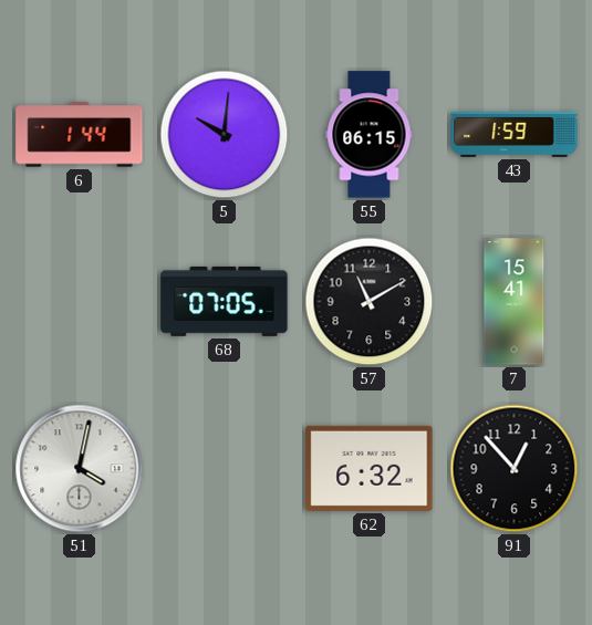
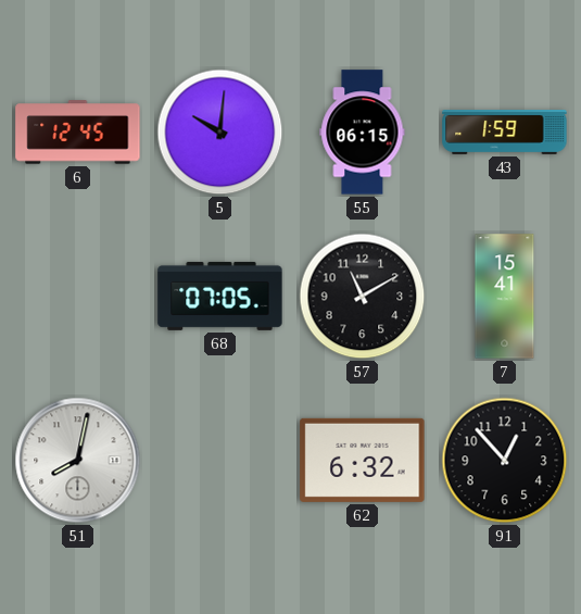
6: 1:44 -> 12:45
51: 4:02 -> 8:02
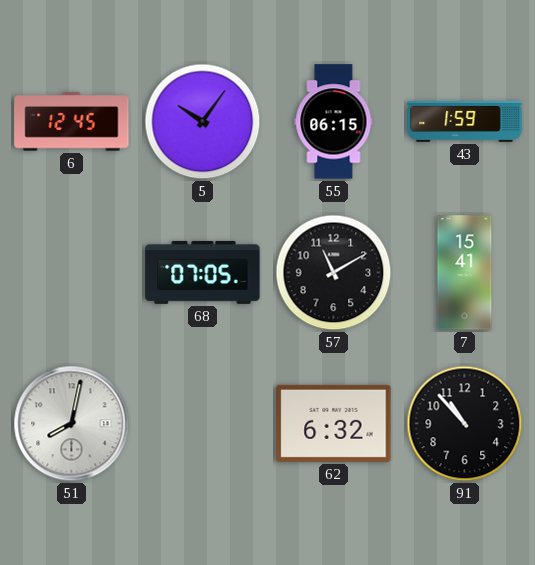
5: 10:01 -> 10:06
91: 12:53 -> 10:53
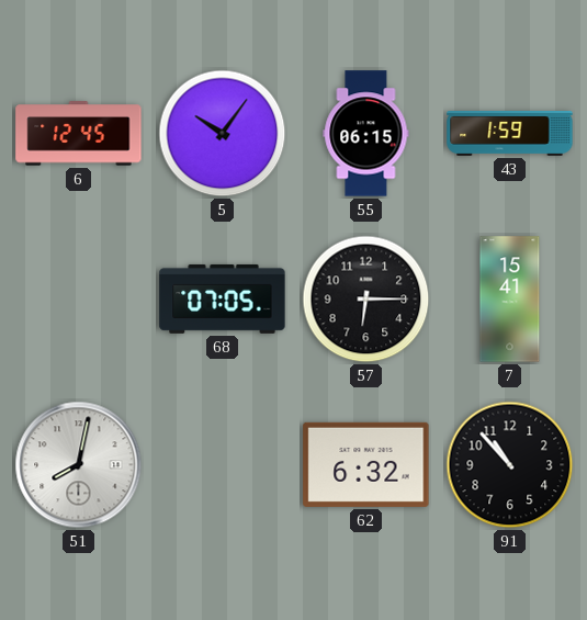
57: 11:10 -> 6:15
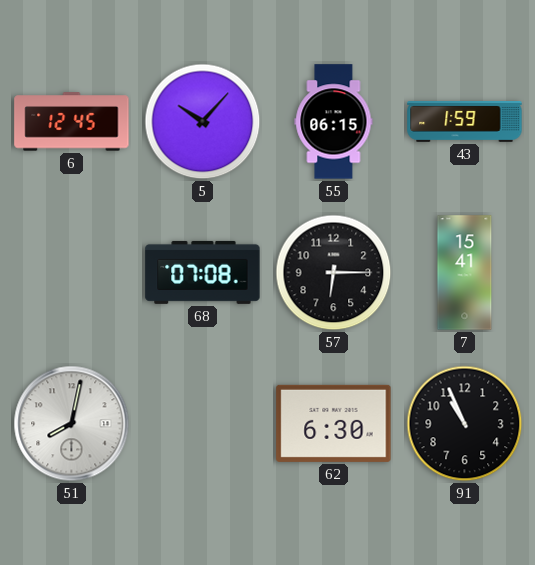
5: 10:06 -> 10:07
68: 07:05 -> 07:08
62: 6:32 -> 6:30
91: 10:53 -> 10:56
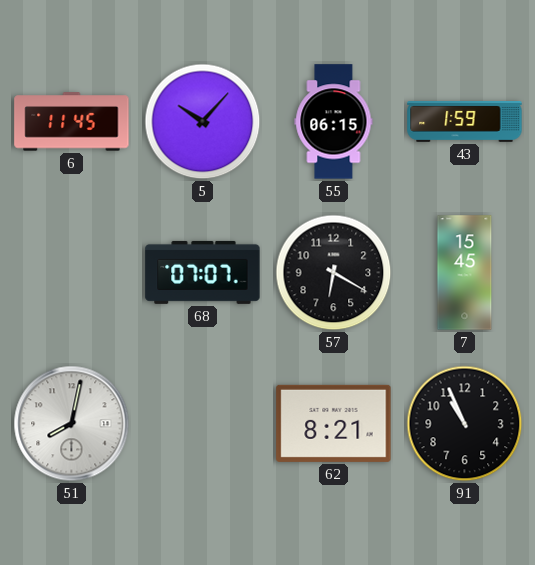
6: 12:45 -> 11:45
68: 07:08 -> 07:07
57: 6:15 -> 6:20
7: 15:41 -> 15:45
62: 6:30 -> 8:21
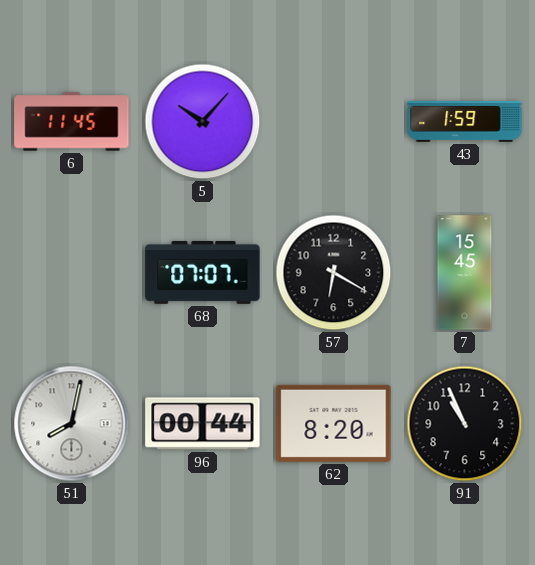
55: 06:15 -> none
96: none -> 00:44
62: 8:21 -> 8:20
